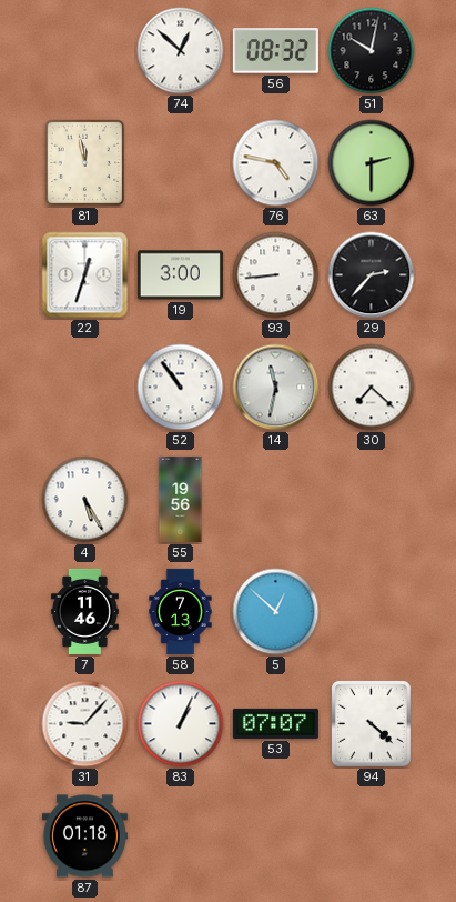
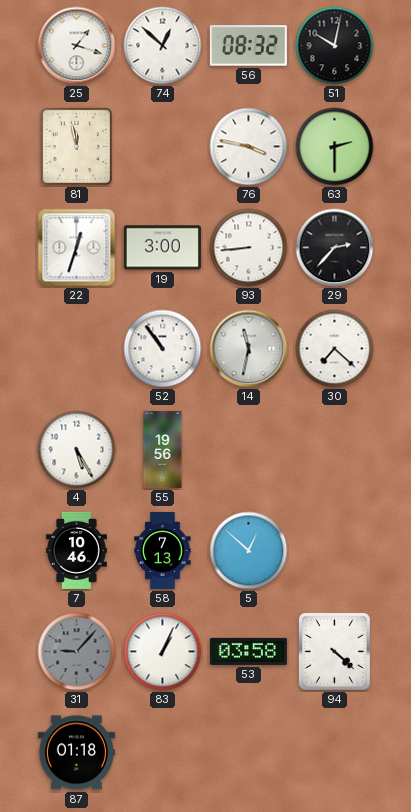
25: none -> 1:18
76: 4:47 -> 3:47
7: 11:46 -> 10:46
31 dial: white -> grey
53: 07:07 -> 03:58
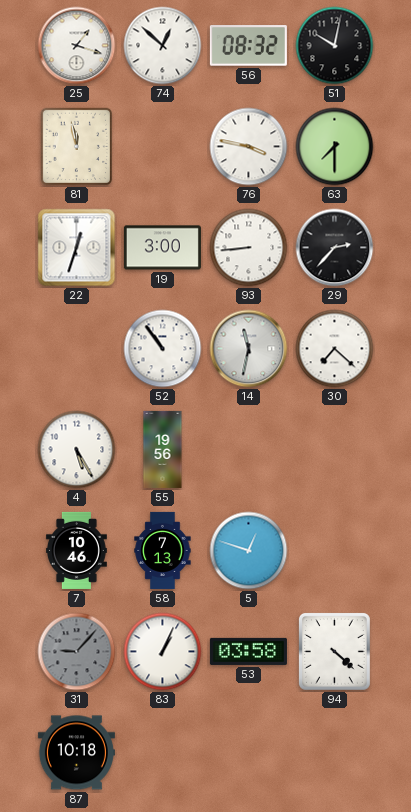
63: 2:30 -> 7:30
5: 12:52 -> 12:48
87: 01:18 -> 10:18
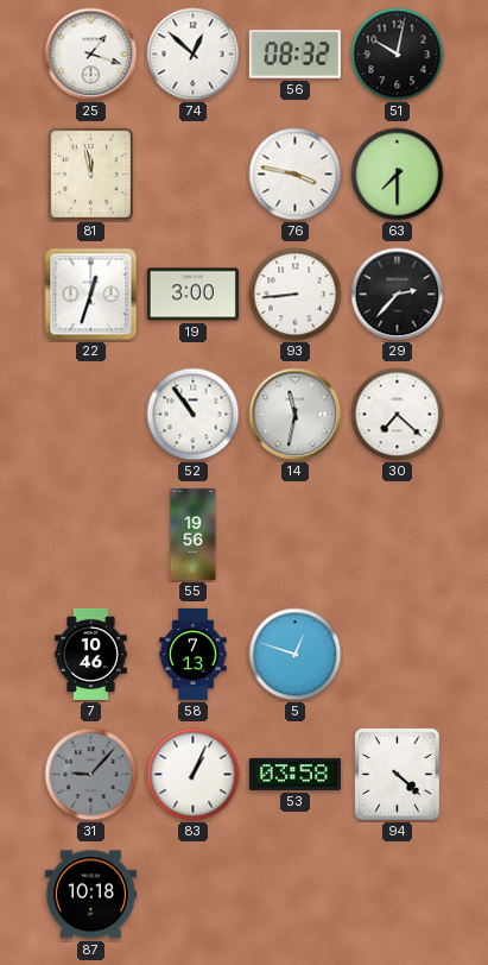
4: 5:25 -> none
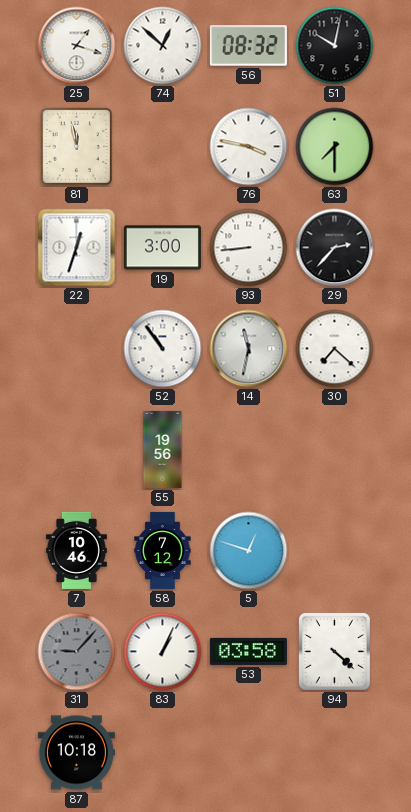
58: 7:13 -> 7:12
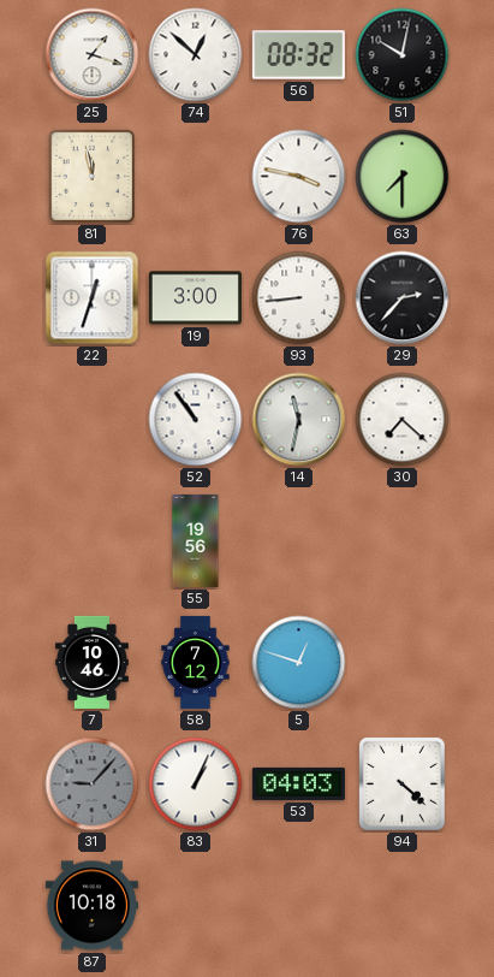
53: 03:58 -> 04:03
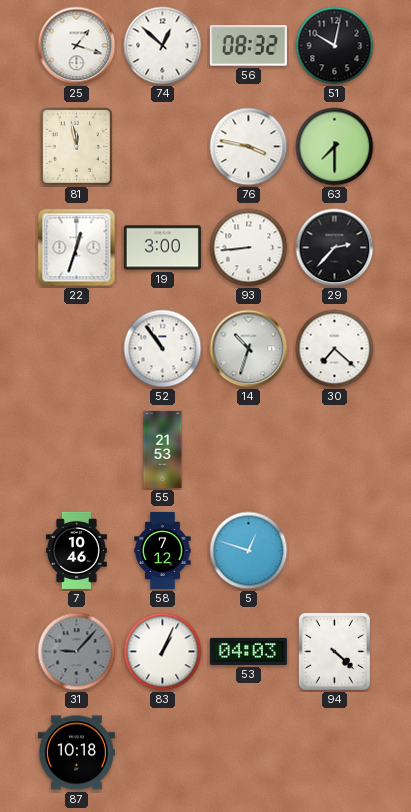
14: 11:32 -> 10:33
55: 19:56 -> 21:53
